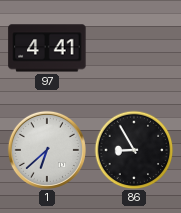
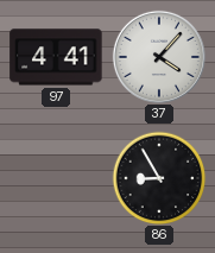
37: none -> 4:07
1: 6:38 -> none
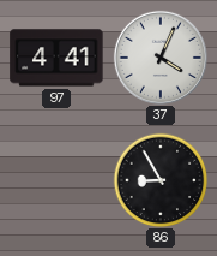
37: 4:07 -> 4:04
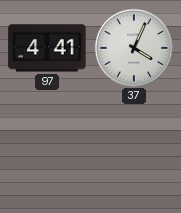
86: 8:55 -> none
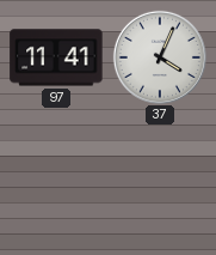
97: 4:41 -> 11:41
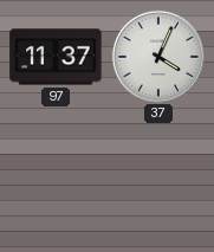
97: 11:41 -> 11:37
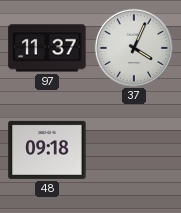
48: none -> 09:18
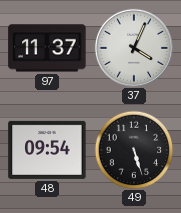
48: 09:18 -> 09:54
49: none -> 5:27
